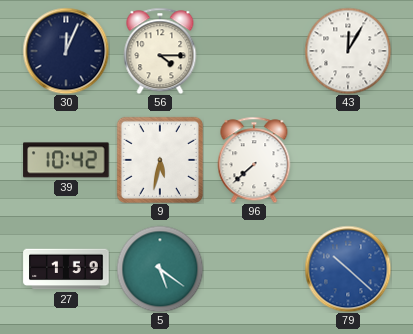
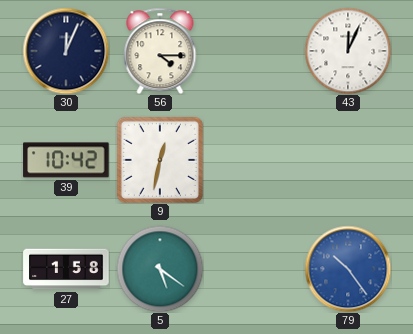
43: 12:05 -> 12:04
9: 5:32 -> 12:32
96: 7:38 -> none
27: 1:59 -> 1:58
79: 10:22 -> 10:24
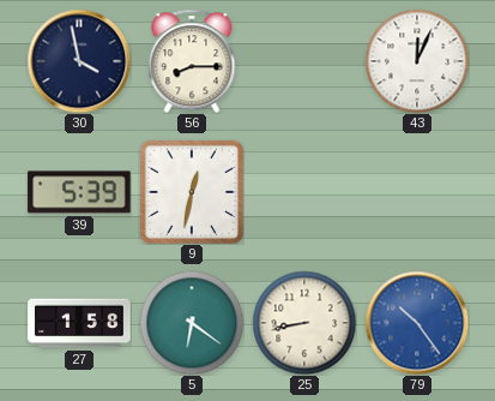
30: 12:04 -> 3:58
56: 4:15 -> 8:15
39: 10:42 -> 5:39
5: 5:21 -> 6:21
25: none -> 8:43
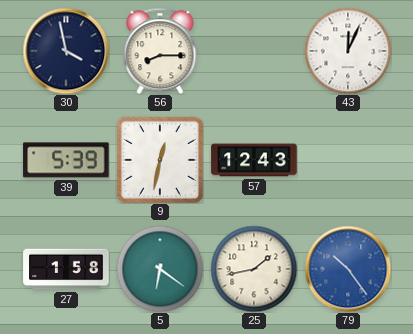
57: none -> 12:43
25: 8:43 -> 1:43
